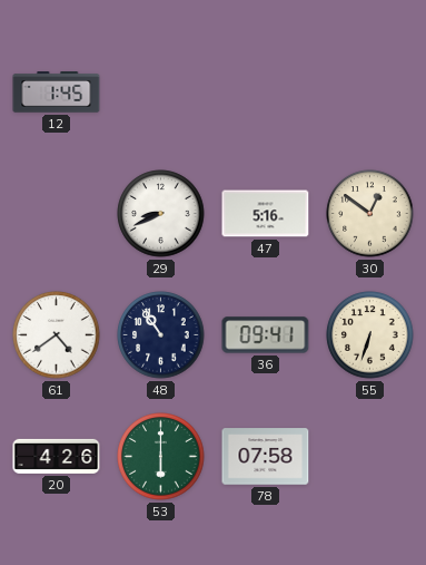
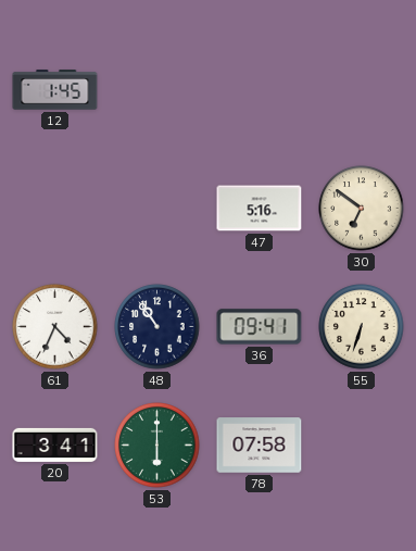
29: 8:41 -> none
30: 12:51 -> 6:51
61: 4:39 -> 4:34
20: 4:26 -> 3:41
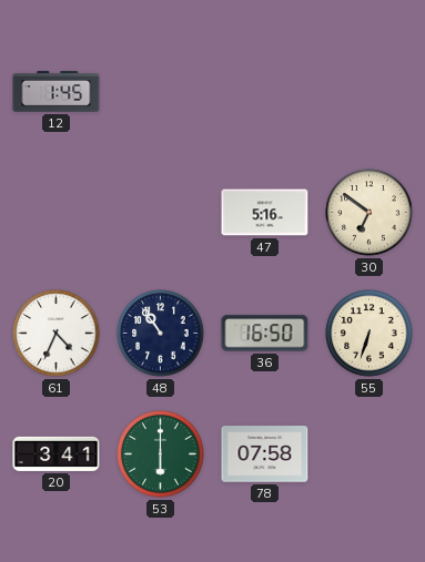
36: 09:41 -> 16:50
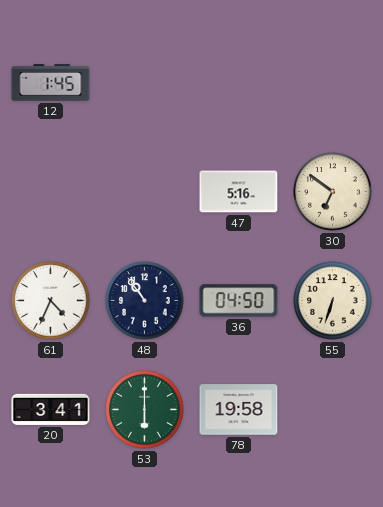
36: 16:50 -> 04:50
78: 07:58 -> 19:58
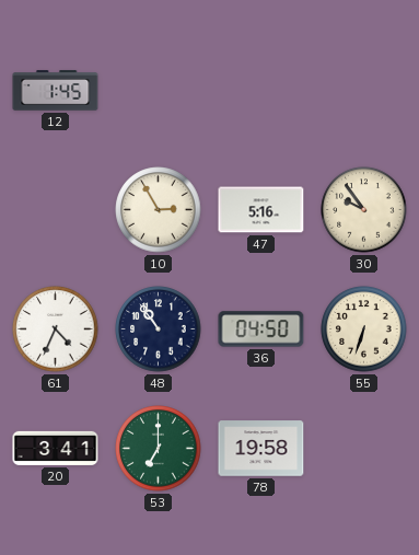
10: none -> 2:55
30: 6:51 -> 9:54
53: 6:00 -> 7:00
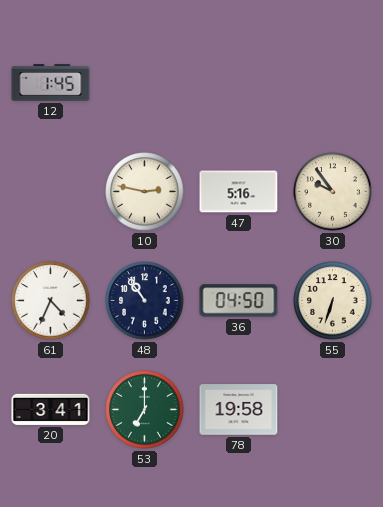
10: 2:55 -> 2:47
